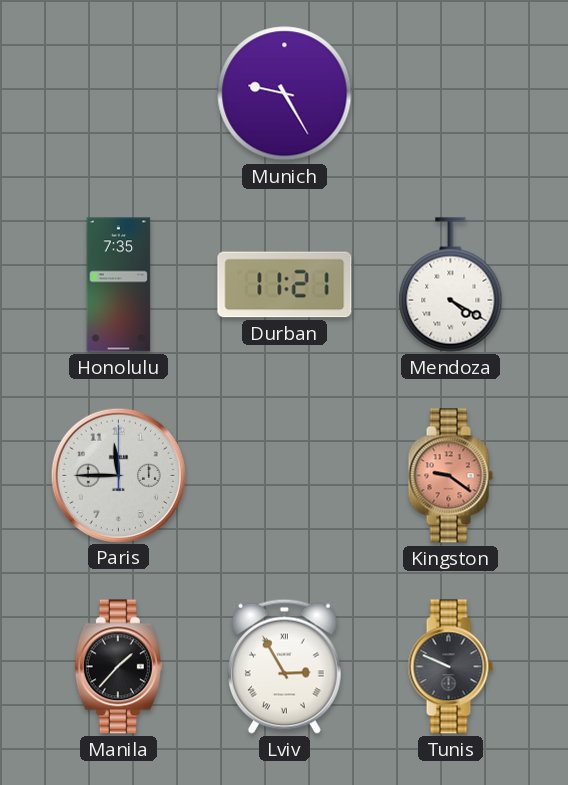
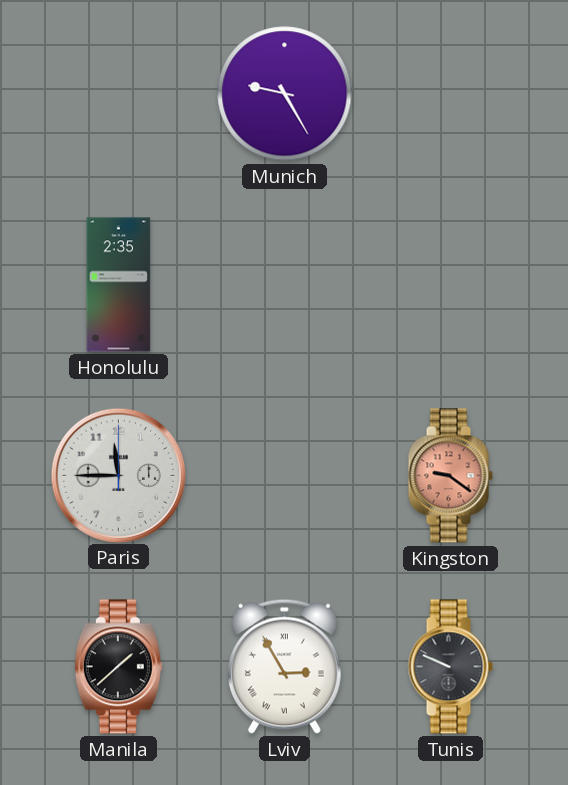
Honolulu: 7:35 -> 2:35
Durban: 11:21 -> none
Mendoza: 4:20 -> none
Manila: 1:37 -> 1:38
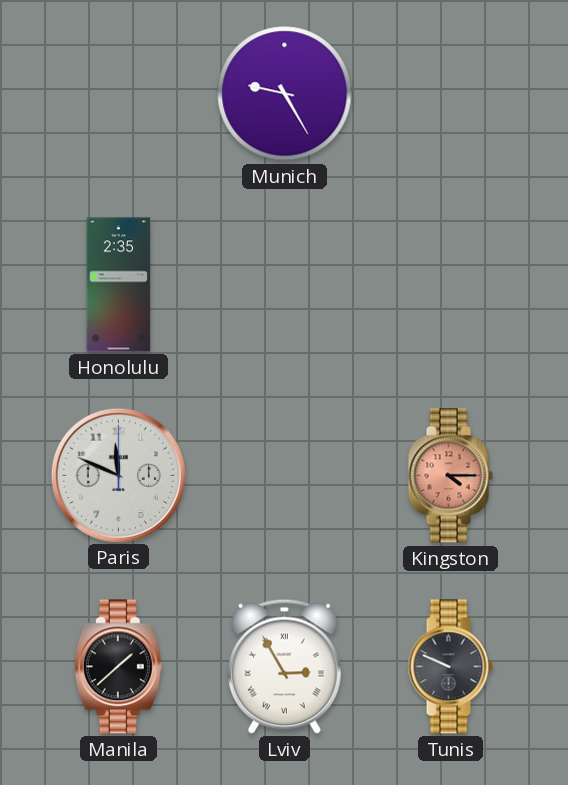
Paris: 11:45 -> 11:49
Kingston: 9:21 -> 4:15
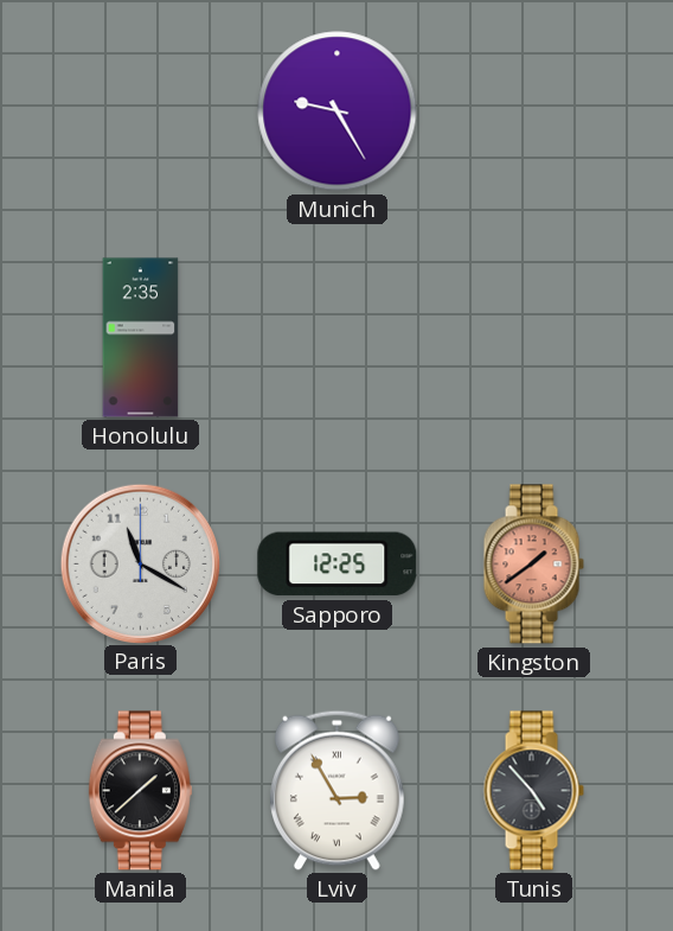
Paris: 11:49 -> 11:20
Sapporo: none -> 12:25
Kingston: 4:15 -> 1:39
Tunis: 9:49 -> 4:53
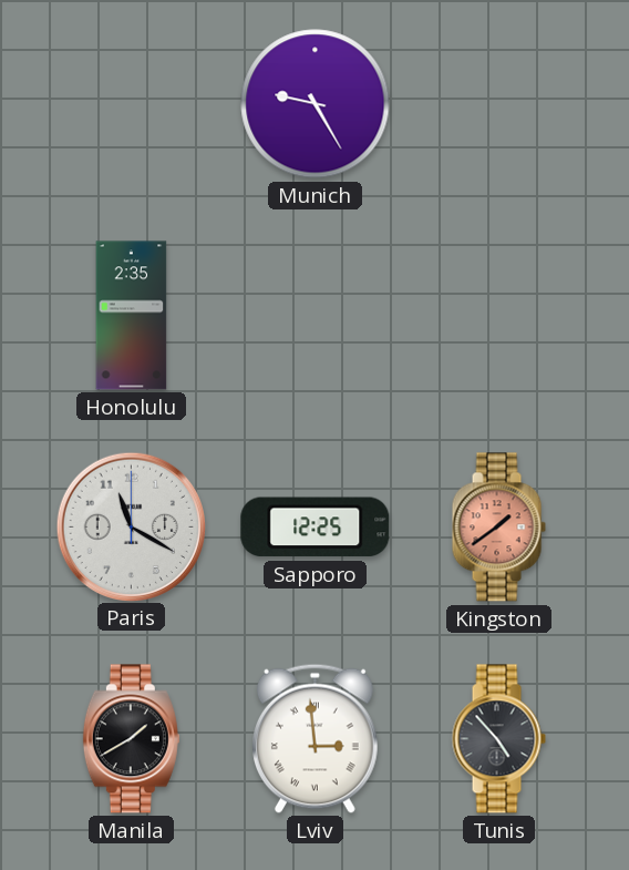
Manila: 1:38 -> 1:40
Lviv: 2:55 -> 2:59
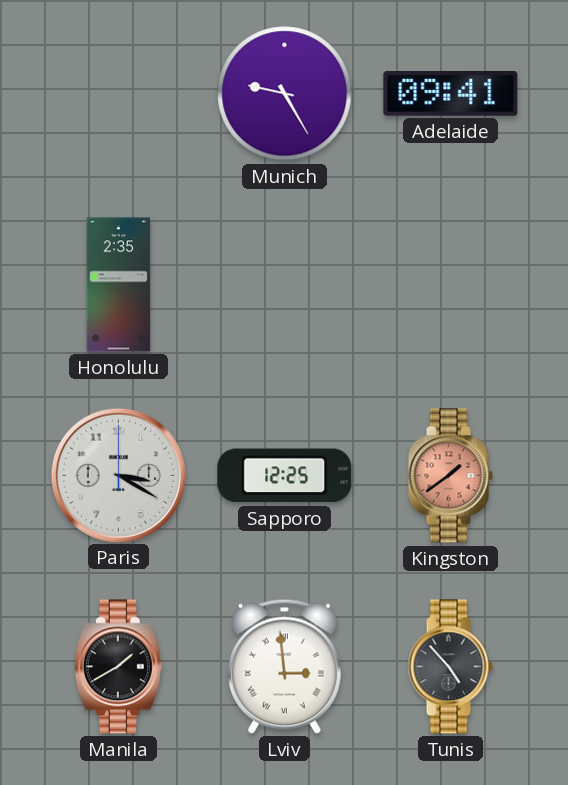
Adelaide: none -> 09:41
Paris: 11:20 -> 3:20
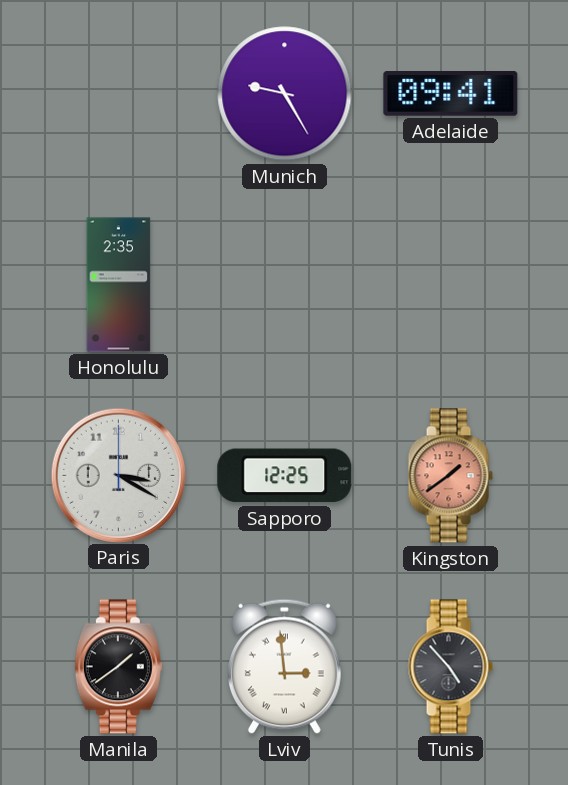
Manila: 1:40 -> 1:39
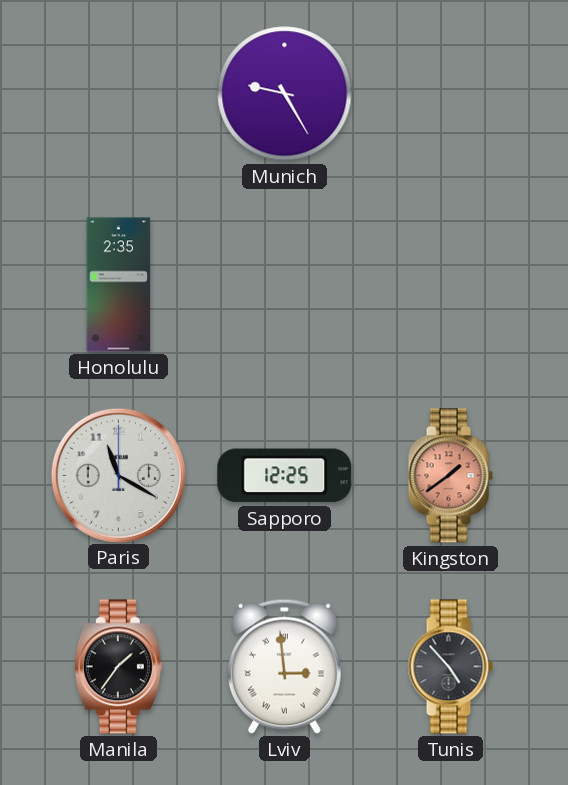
Adelaide: 09:41 -> none
Paris: 3:20 -> 11:20
Manila: 1:39 -> 1:36
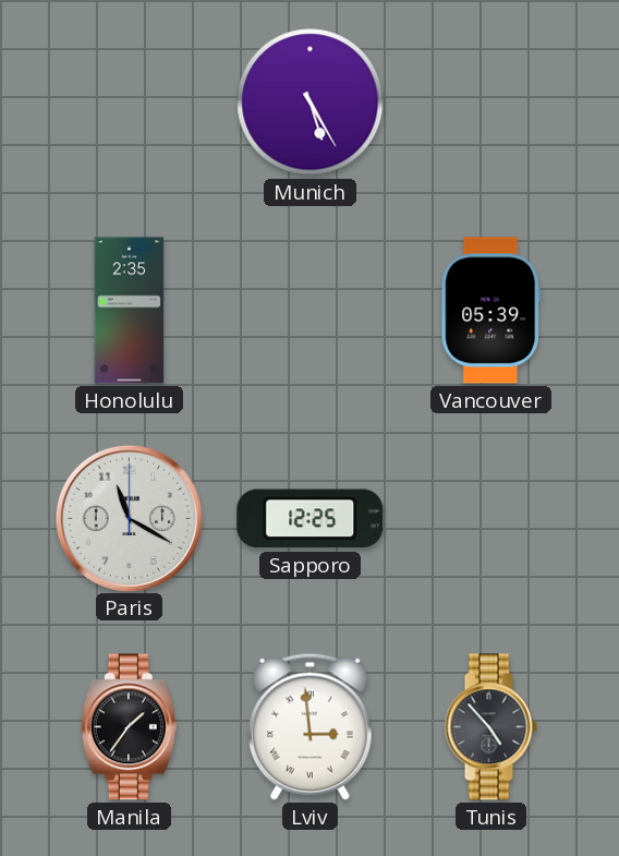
Munich: 9:25 -> 5:25
Vancouver: none -> 05:39
Kingston: 1:39 -> none
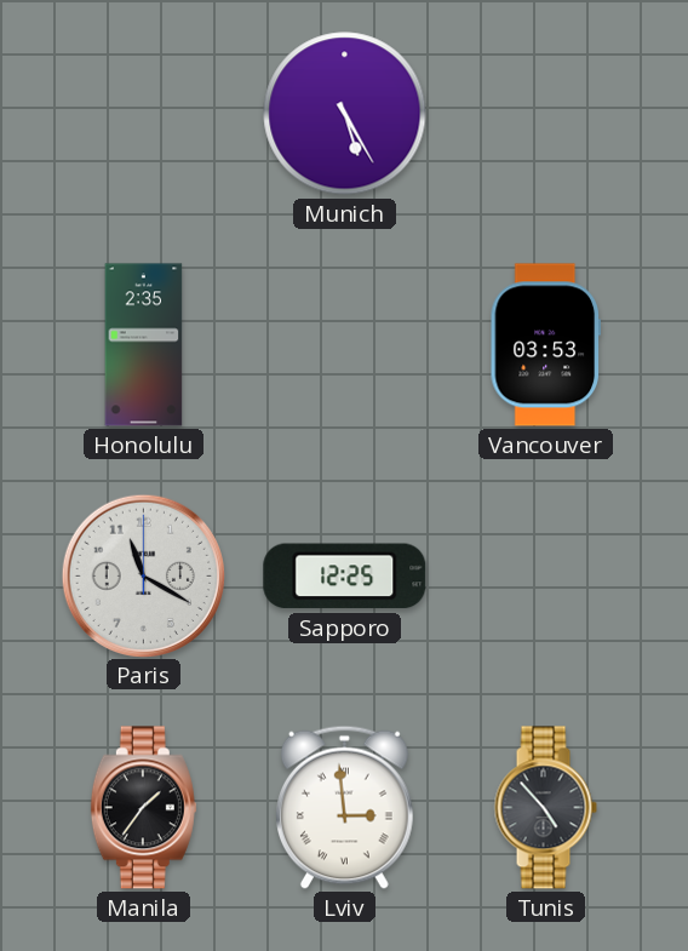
Vancouver: 05:39 -> 03:53
